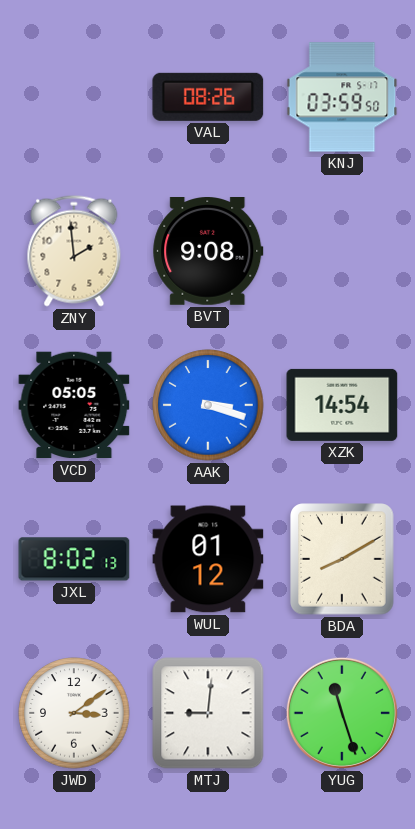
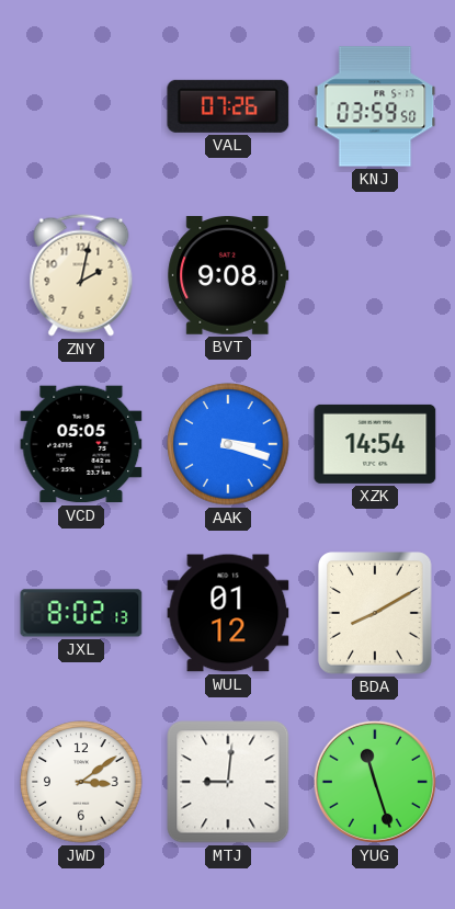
VAL: 08:26 -> 07:26
ZNY: 1:59 -> 2:02
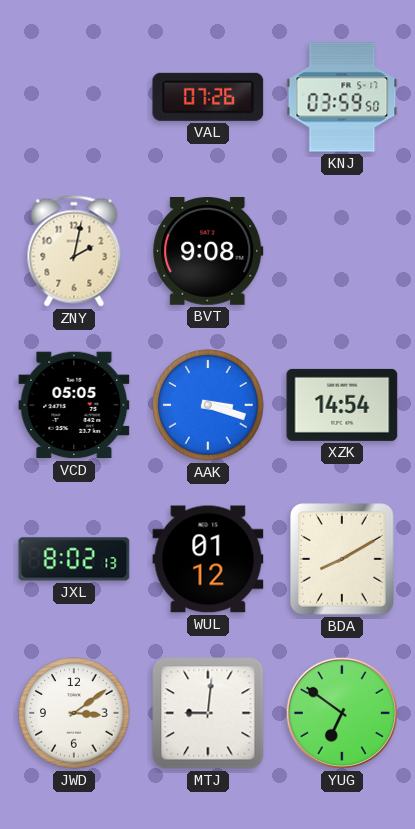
YUG: 11:27 -> 6:51
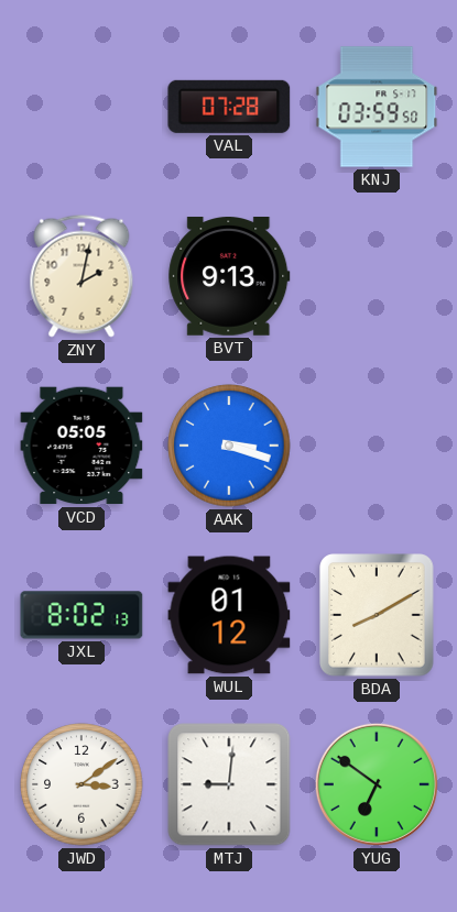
VAL: 07:26 -> 07:28
BVT: 9:08 -> 9:13
XZK: 14:54 -> none
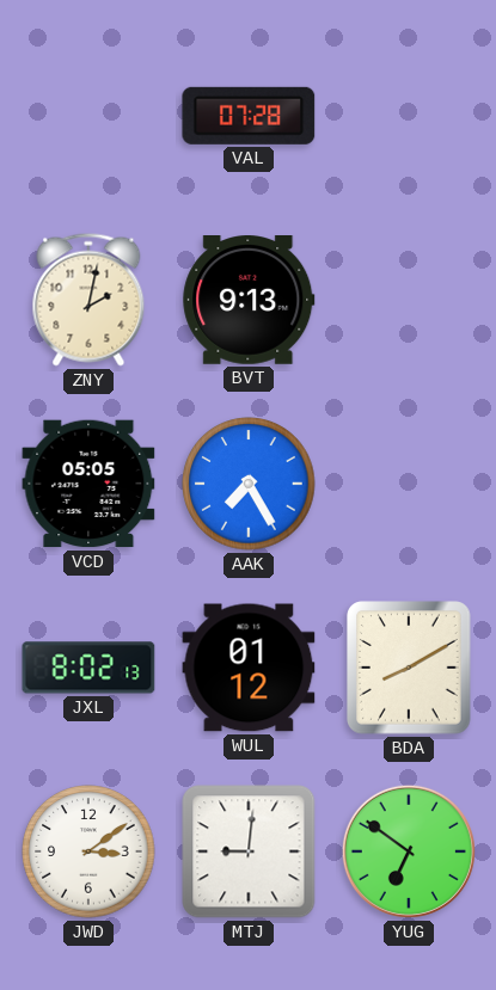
KNJ: 03:59 -> none
AAK: 3:18 -> 7:25
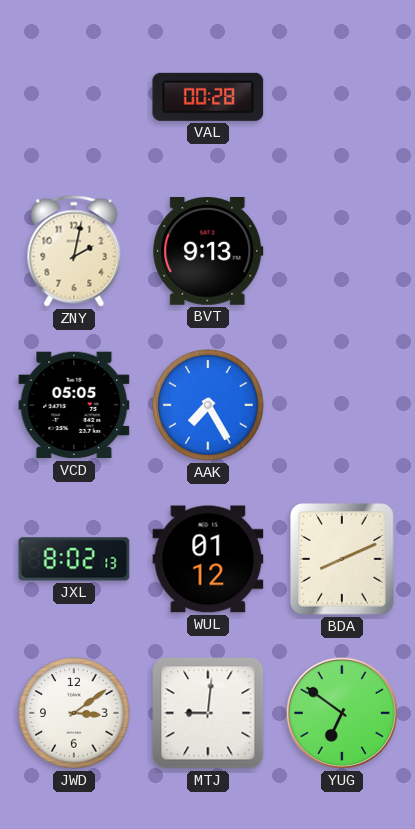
VAL: 07:28 -> 00:28
BDA: 8:10 -> 8:11
